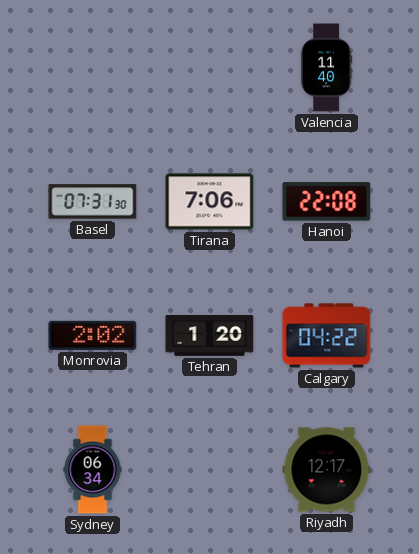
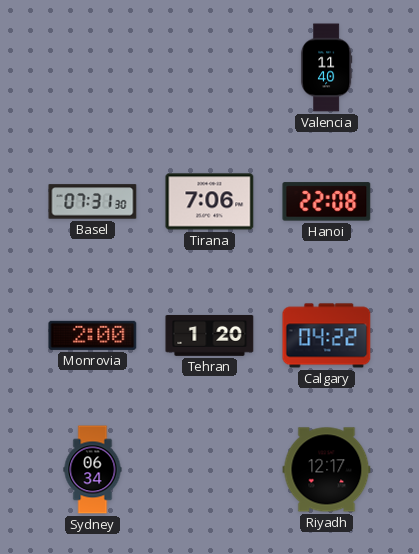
Monrovia: 2:02 -> 2:00
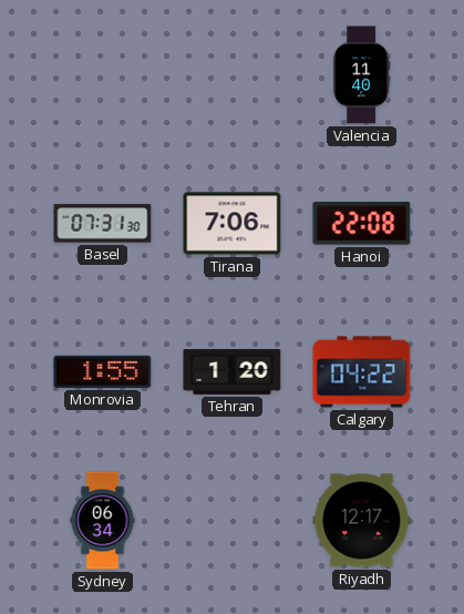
Monrovia: 2:00 -> 1:55
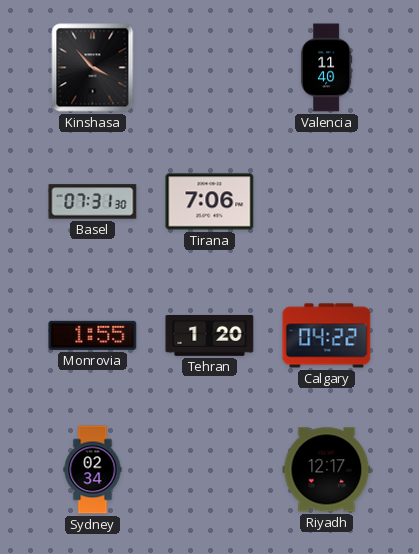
Kinshasa: none -> 3:53
Hanoi: 22:08 -> none
Sydney: 06:34 -> 02:34
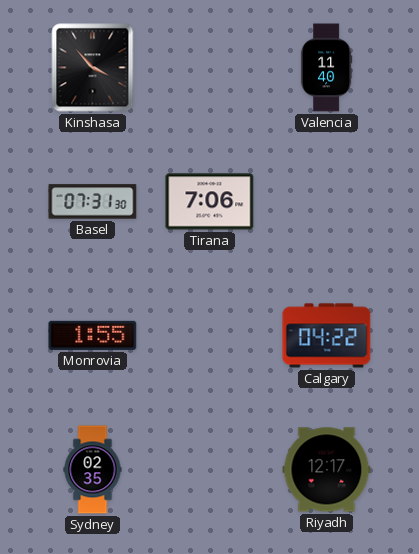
Tehran: 1:20 -> none
Sydney: 02:34 -> 02:35
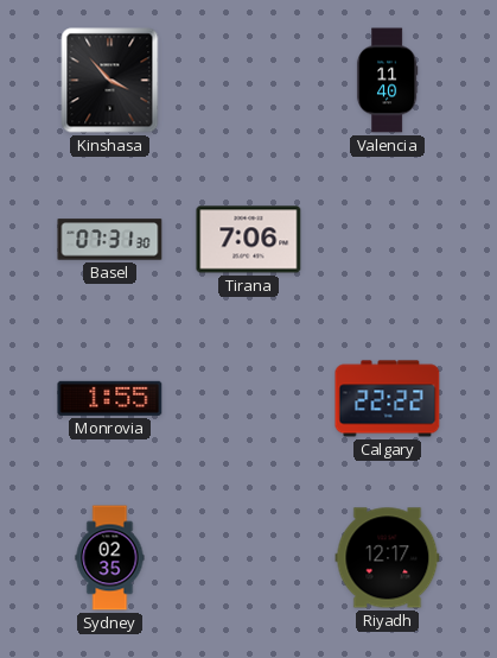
Calgary: 04:22 -> 22:22
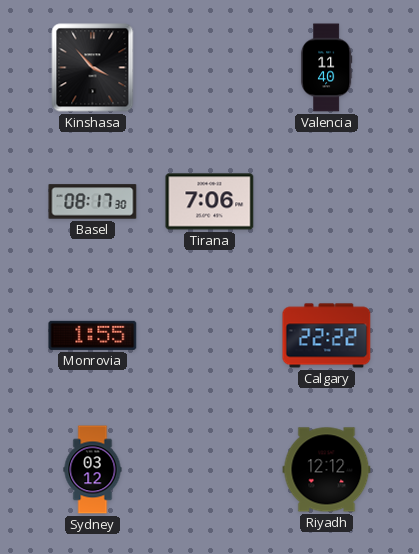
Basel: 07:31 -> 08:17
Sydney: 02:35 -> 03:12
Riyadh: 12:17 -> 12:12
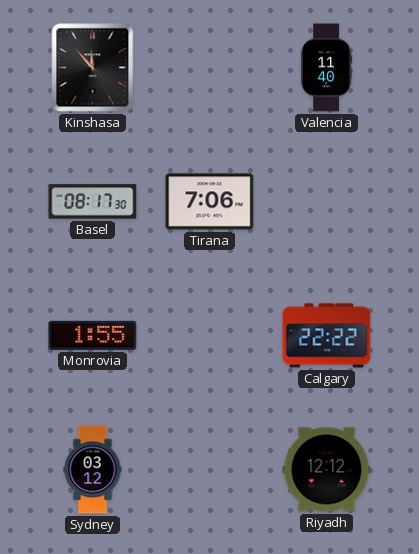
Kinshasa: 3:53 -> 11:53
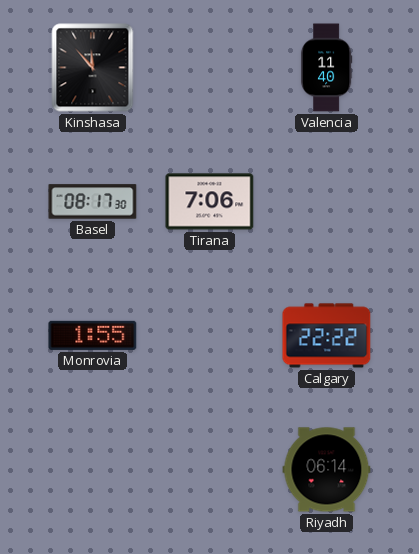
Sydney: 03:12 -> none
Riyadh: 12:12 -> 06:14
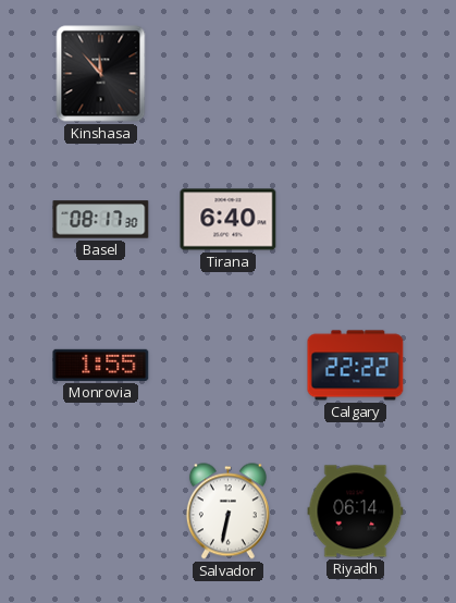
Valencia: 11:40 -> none
Tirana: 7:06 -> 6:40
Salvador: none -> 6:32
